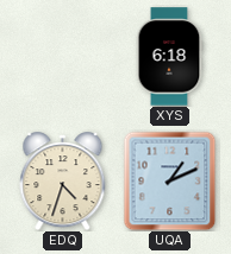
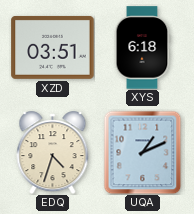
XZD: none -> 03:51
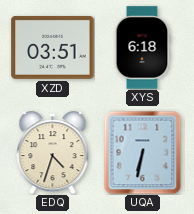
UQA: 1:11 -> 6:32
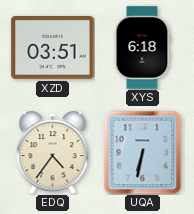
EDQ: 4:33 -> 4:36
